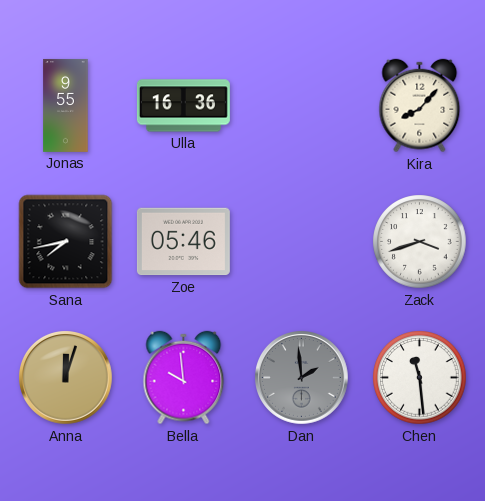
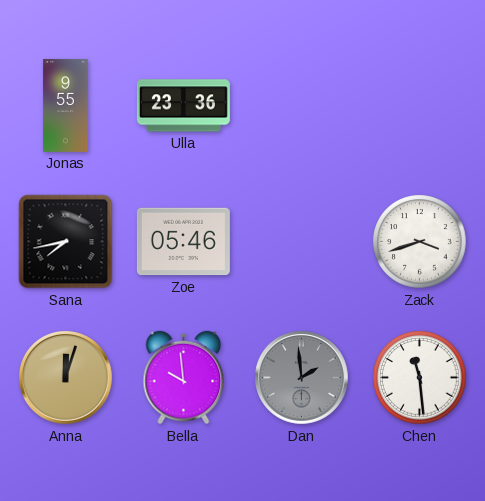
Ulla: 16:36 -> 23:36
Kira: 8:07 -> none
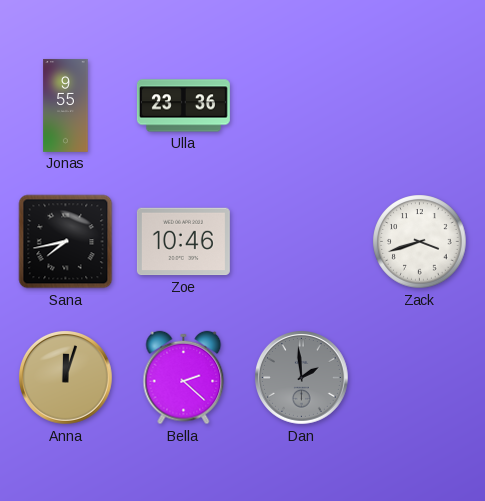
Zoe: 05:46 -> 10:46
Bella: 9:59 -> 2:22
Chen: 11:29 -> none
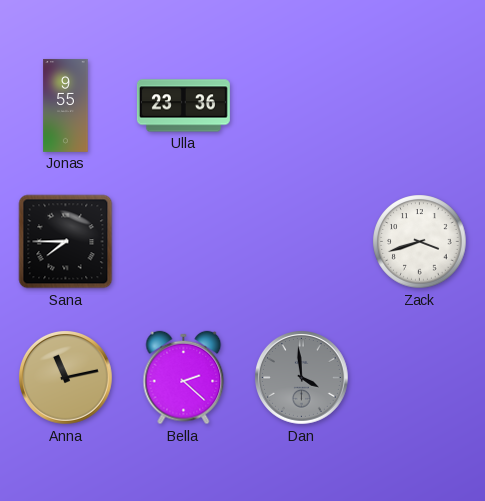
Sana: 7:43 -> 7:45
Zoe: 10:46 -> none
Anna: 12:03 -> 11:13
Dan: 1:59 -> 3:59
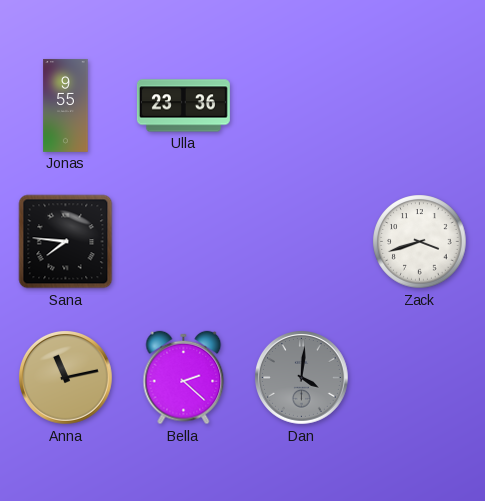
Sana: 7:45 -> 7:46
Dan: 3:59 -> 4:01
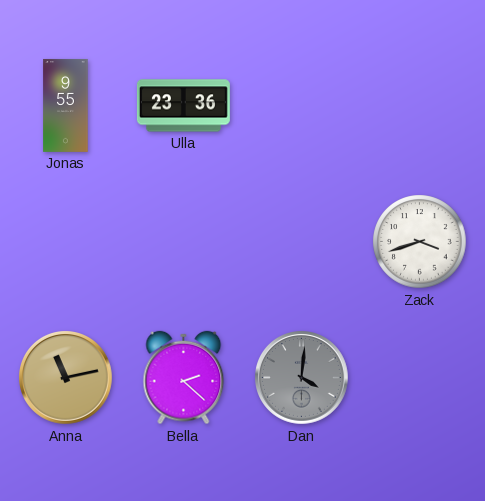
Sana: 7:46 -> none
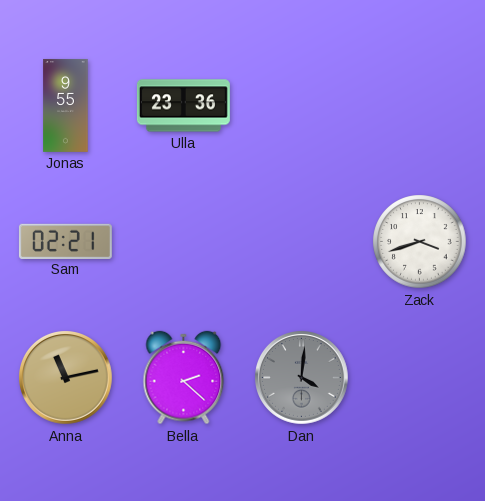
Sam: none -> 02:21
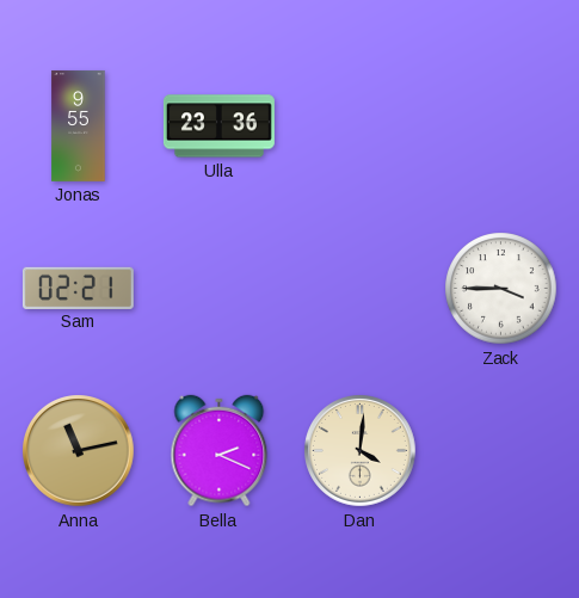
Zack: 3:42 -> 3:45
Bella: 2:22 -> 2:19
Dan dial: grey -> cream
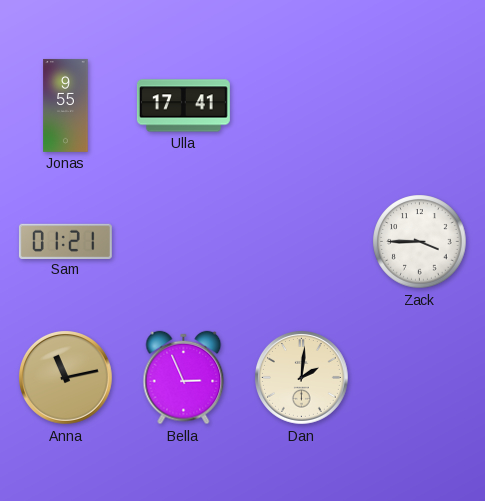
Ulla: 23:36 -> 17:41
Sam: 02:21 -> 01:21
Bella: 2:19 -> 2:56
Dan: 4:01 -> 2:01
